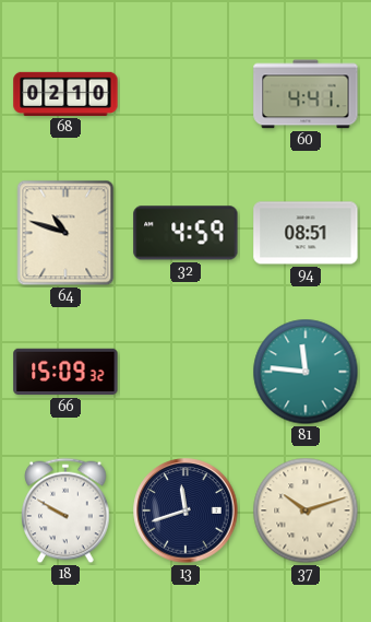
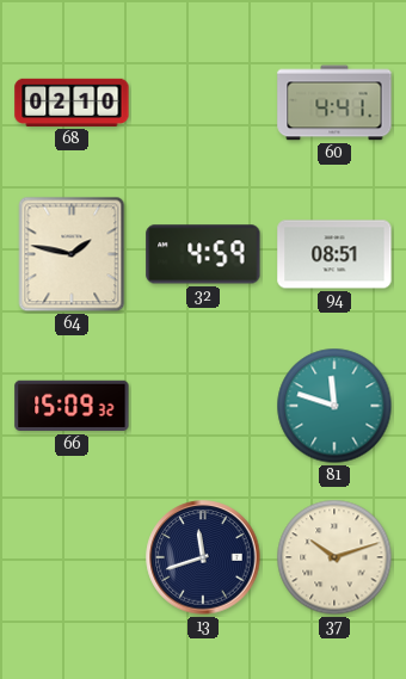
64: 10:48 -> 1:47
81: 11:46 -> 11:48
18: 9:50 -> none
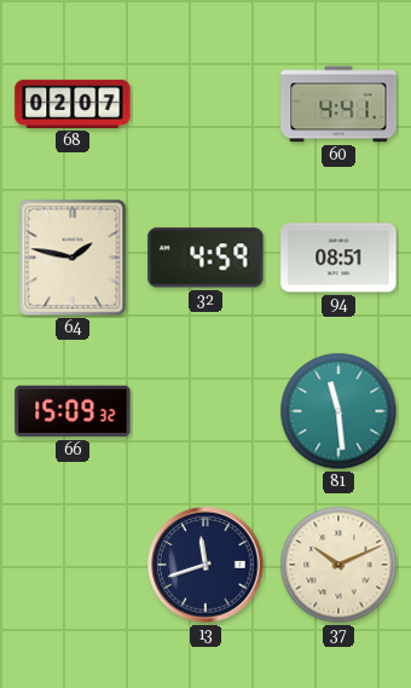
68: 02:10 -> 02:07
81: 11:48 -> 11:29
37: 10:12 -> 10:11
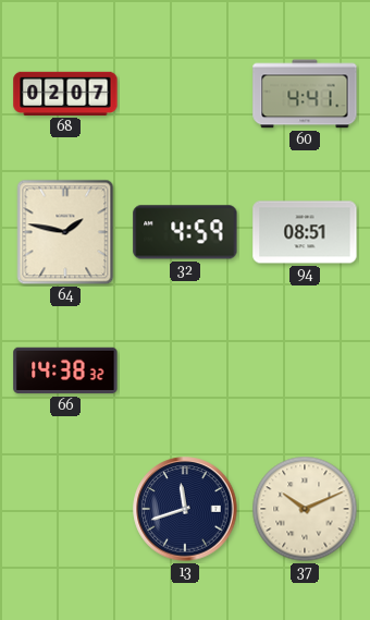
66: 15:09 -> 14:38
81: 11:29 -> none
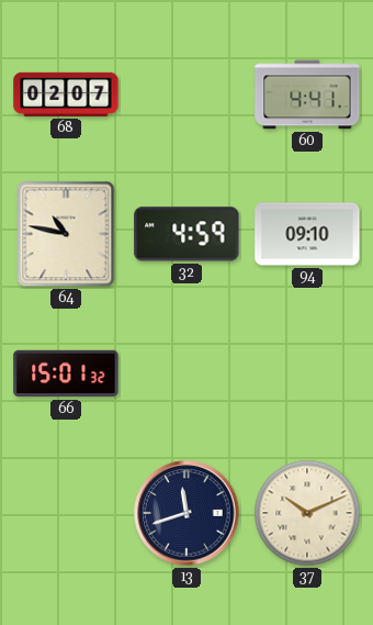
64: 1:47 -> 10:47
94: 08:51 -> 09:10
66: 14:38 -> 15:01
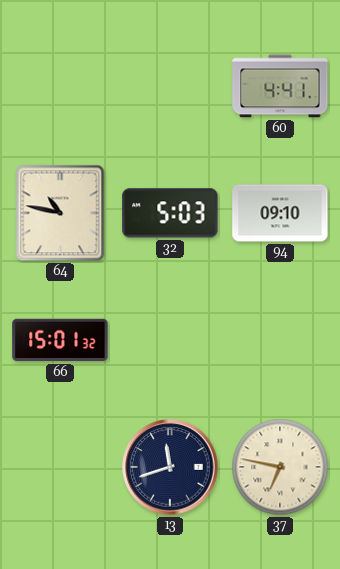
68: 02:07 -> none
32: 4:59 -> 5:03
37: 10:11 -> 6:47
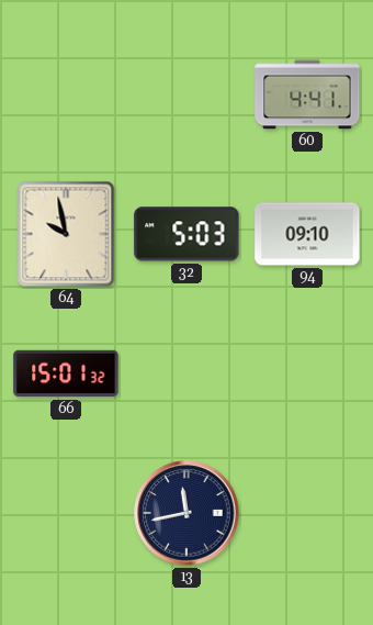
64: 10:47 -> 9:58
13: 11:42 -> 11:43
37: 6:47 -> none
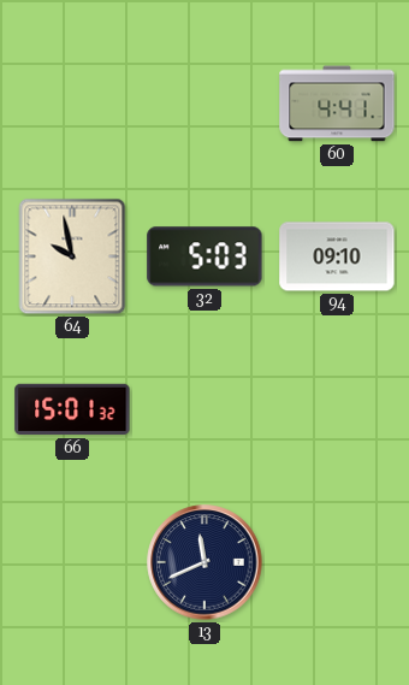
13: 11:43 -> 11:41
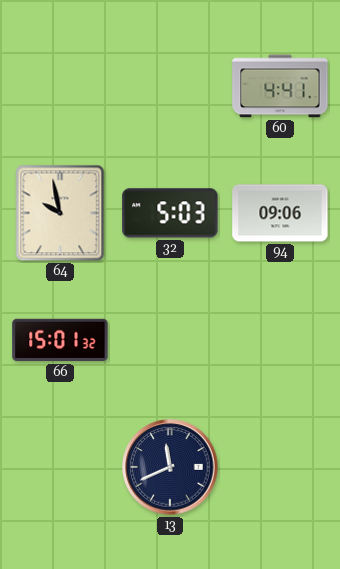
94: 09:10 -> 09:06
